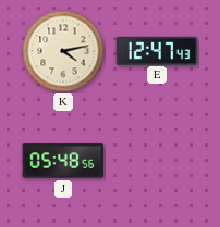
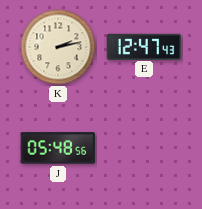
K: 4:13 -> 2:13
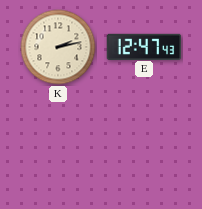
J: 05:48 -> none
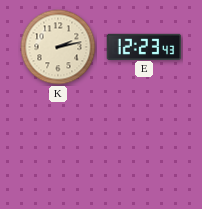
E: 12:47 -> 12:23
